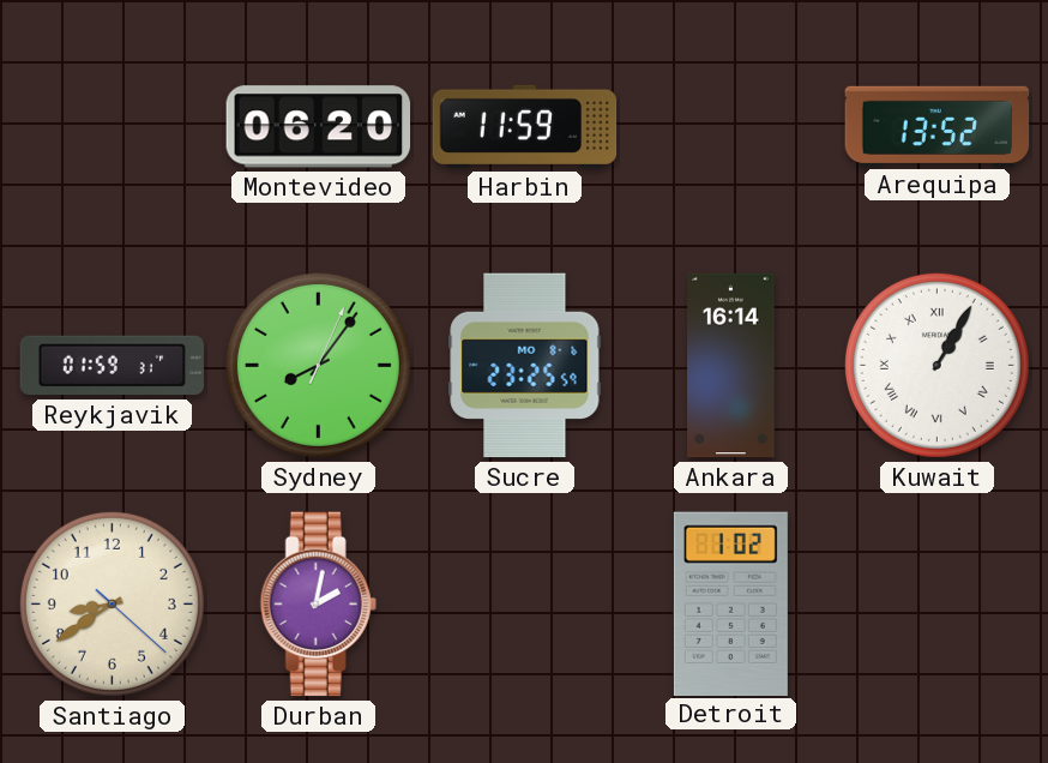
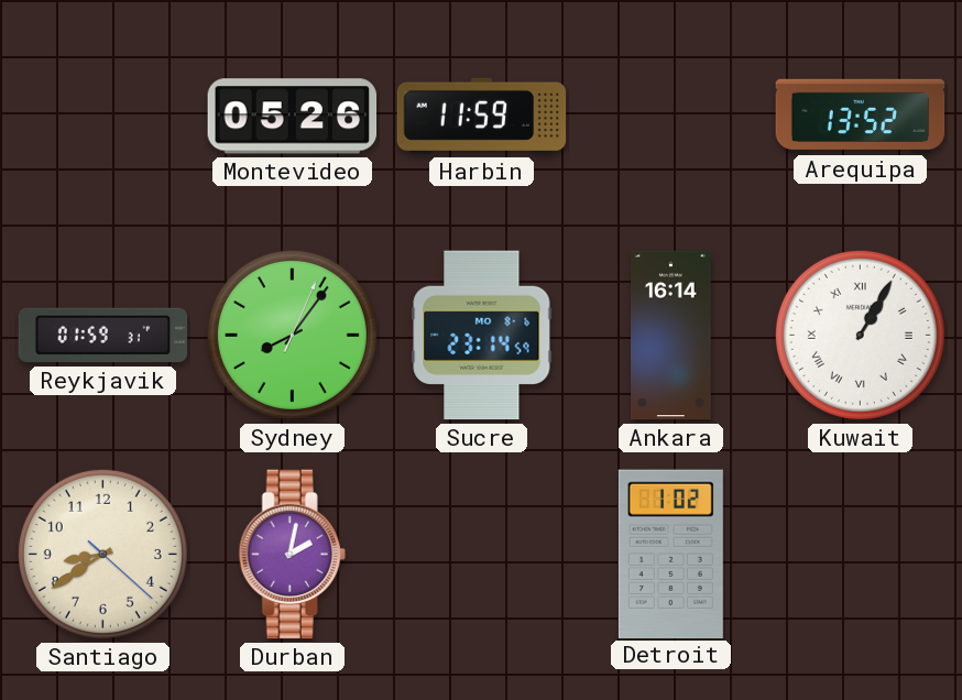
Montevideo: 06:20 -> 05:26
Sucre: 23:25 -> 23:14
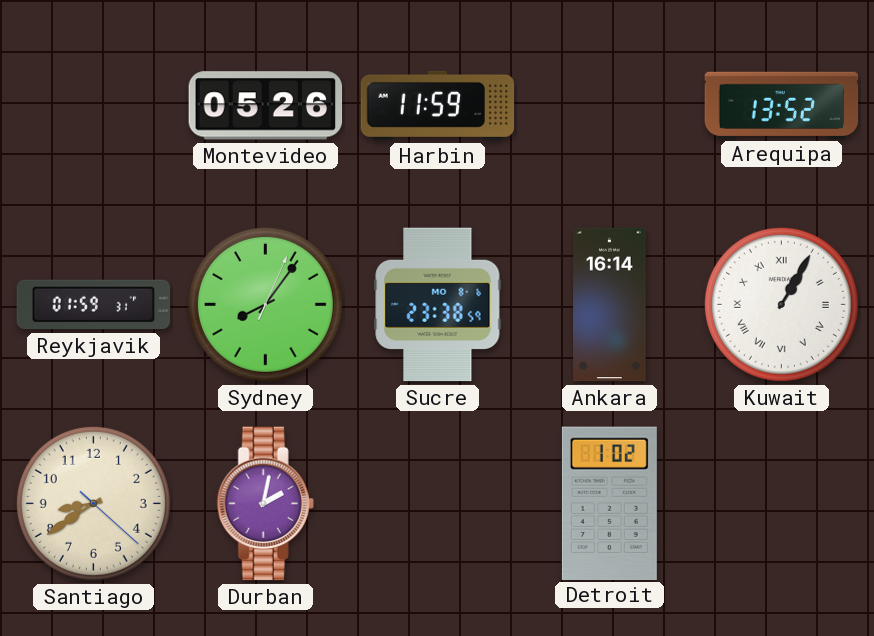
Sucre: 23:14 -> 23:38
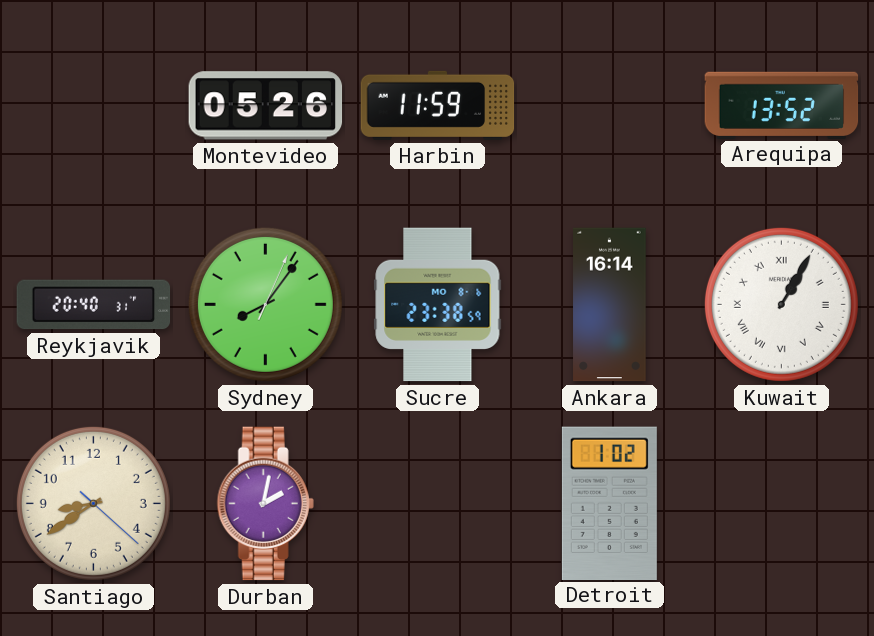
Reykjavik: 01:59 -> 20:40
